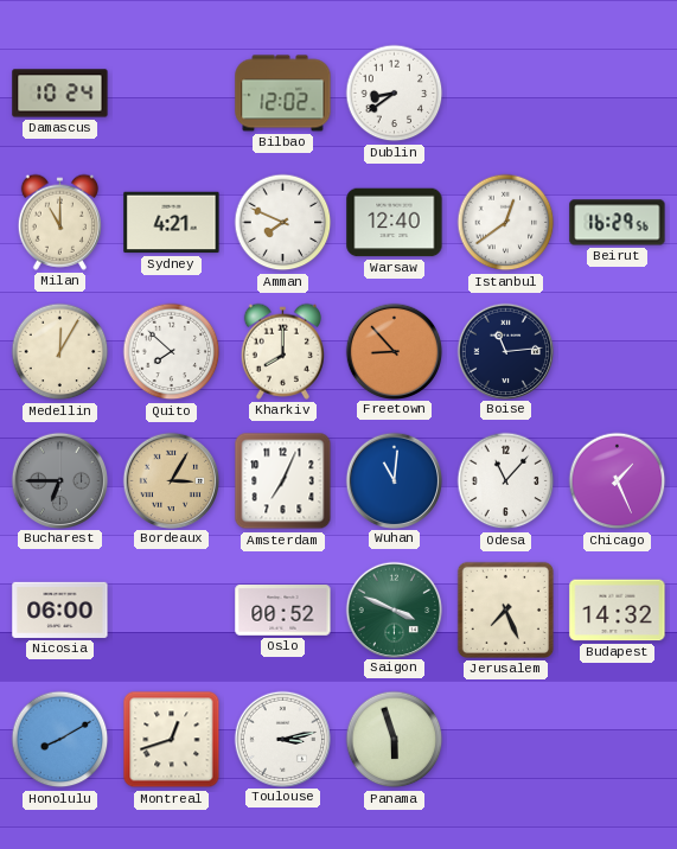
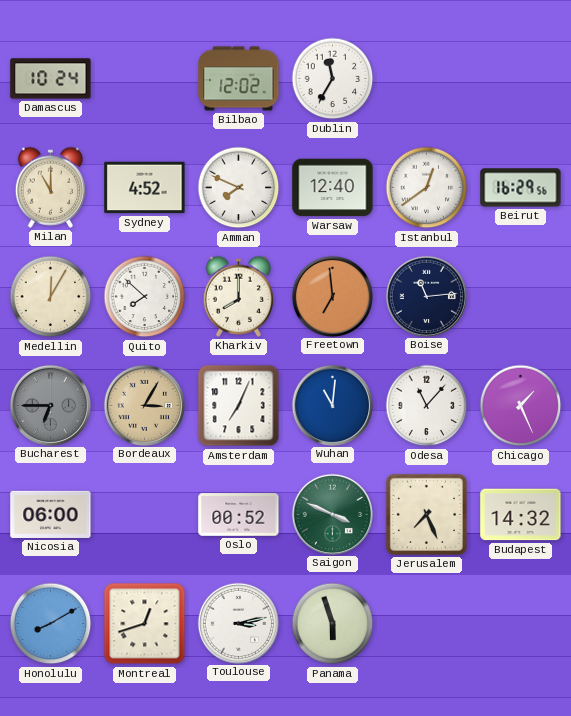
Dublin: 8:39 -> 11:35
Sydney: 4:21 -> 4:52
Freetown: 8:53 -> 6:59
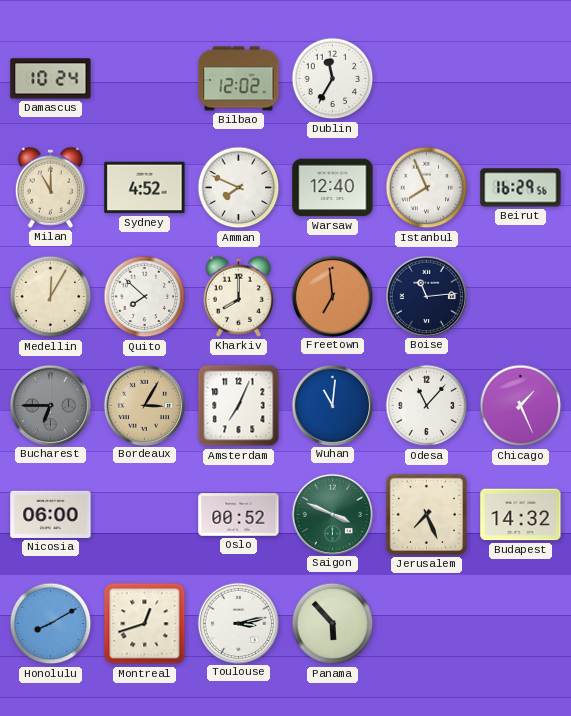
Istanbul: 12:39 -> 7:56
Panama: 5:57 -> 5:53
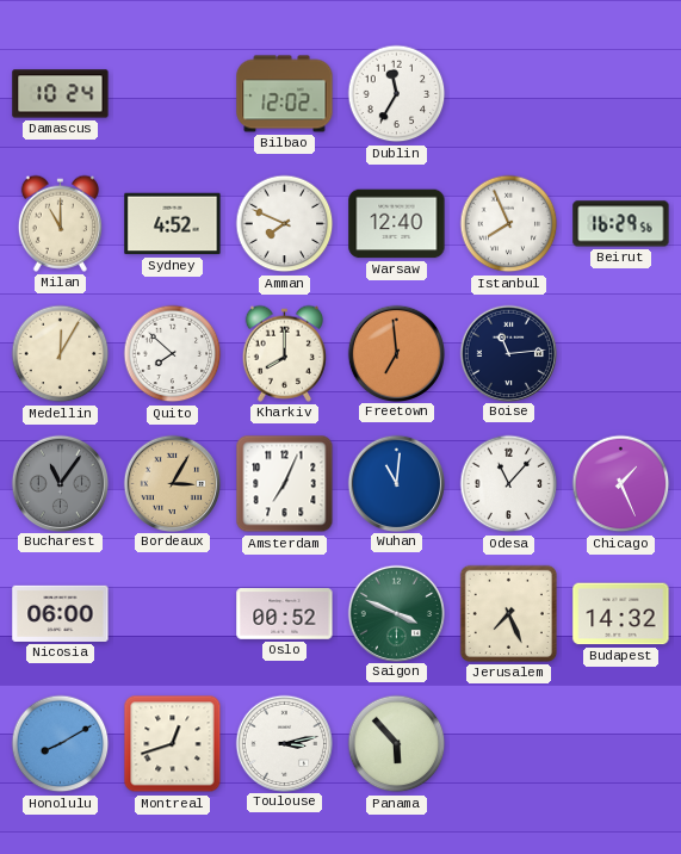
Bucharest: 6:45 -> 11:06
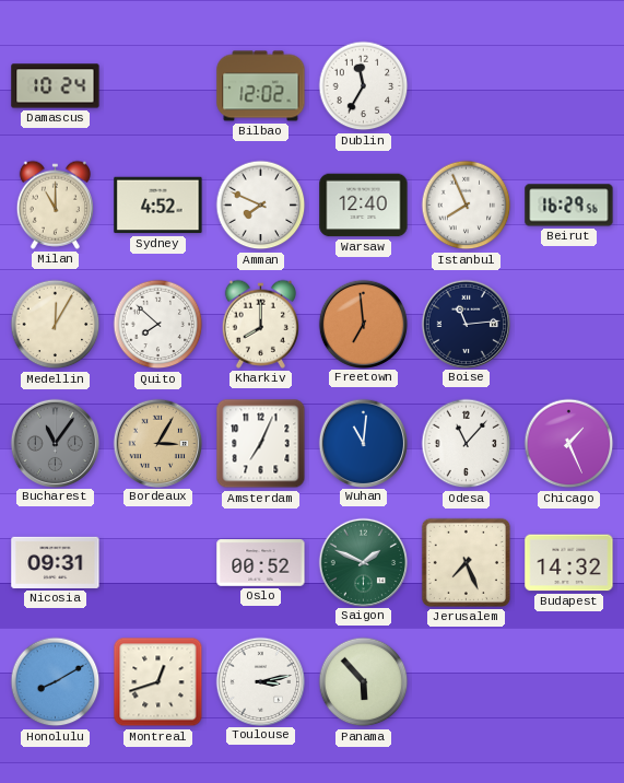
Nicosia: 06:00 -> 09:31
Saigon: 3:49 -> 1:49
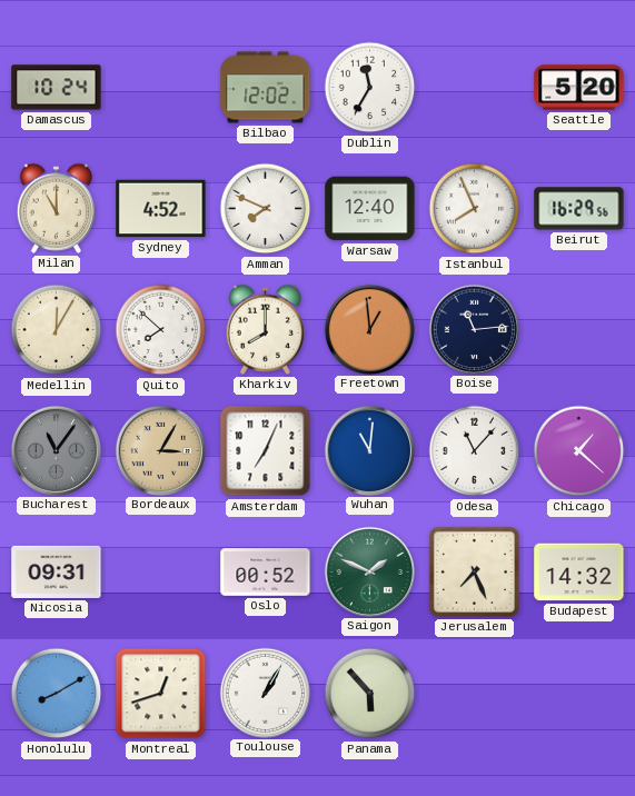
Seattle: none -> 5:20
Freetown: 6:59 -> 12:59
Chicago: 1:26 -> 1:22
Toulouse: 3:13 -> 1:05
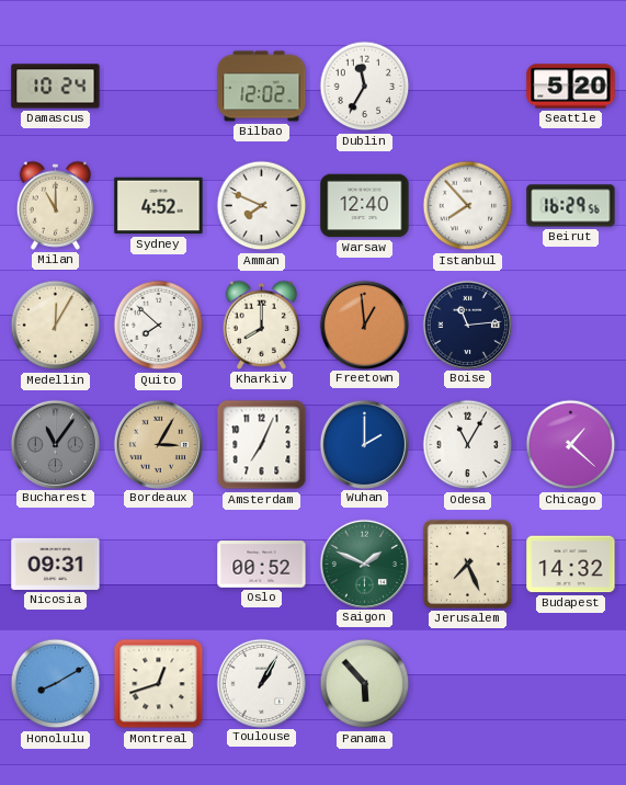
Istanbul: 7:56 -> 7:53
Wuhan: 11:01 -> 2:00
Odesa: 11:07 -> 11:05
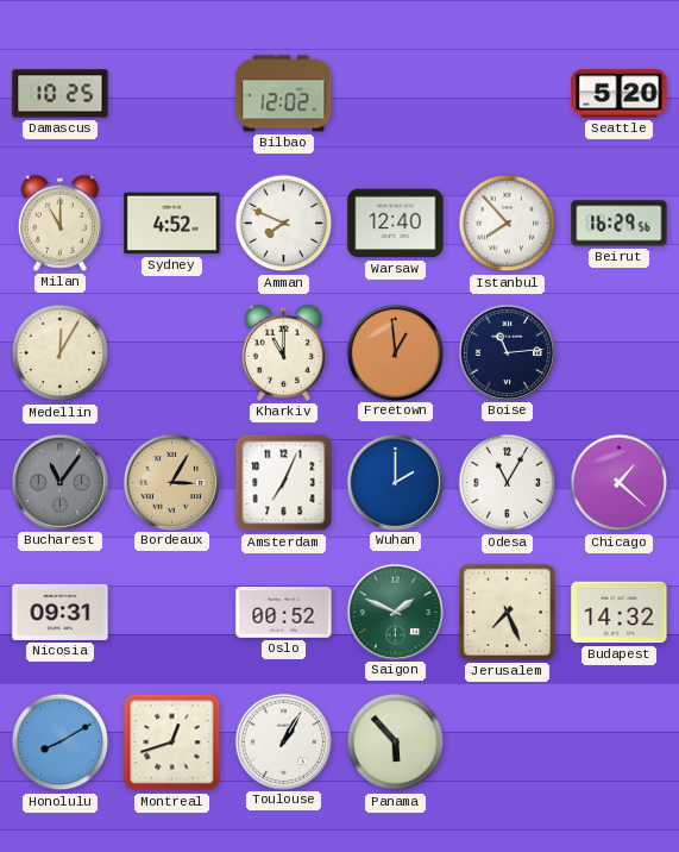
Damascus: 10:24 -> 10:25
Dublin: 11:35 -> none
Quito: 7:52 -> none
Kharkiv: 8:00 -> 11:00
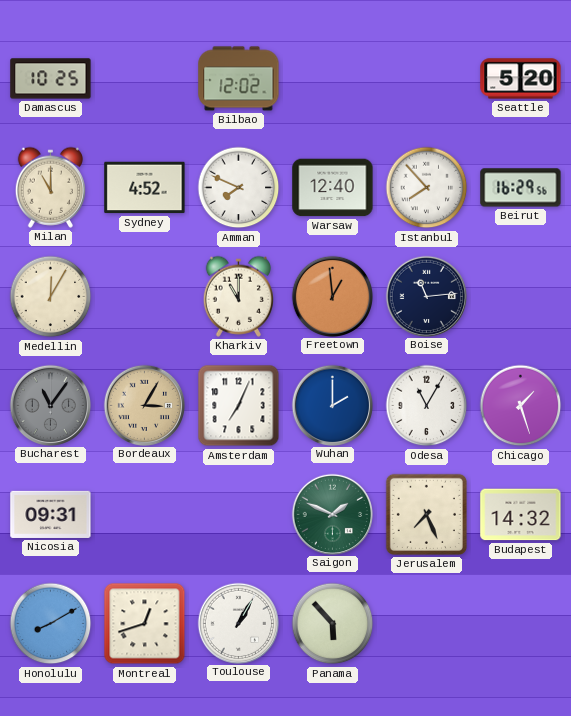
Chicago: 1:22 -> 1:27
Oslo: 00:52 -> none
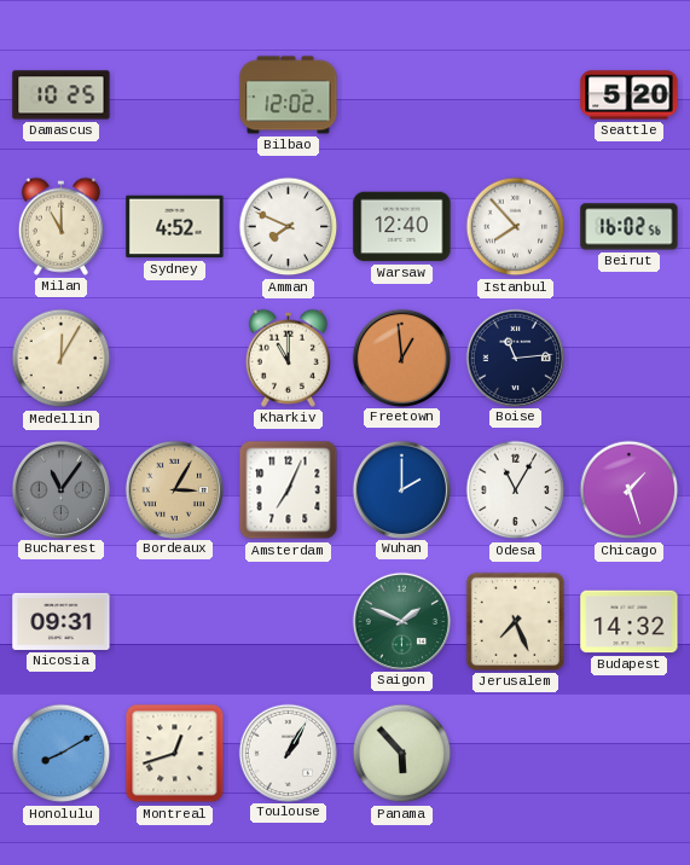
Beirut: 16:29 -> 16:02
